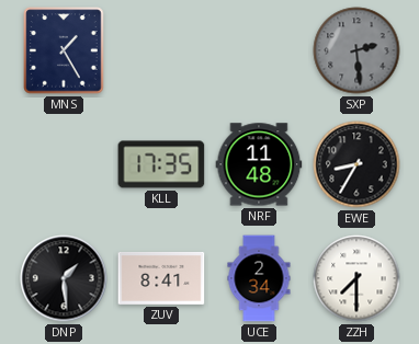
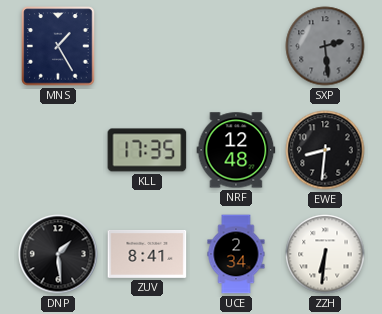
NRF: 11:48 -> 12:48
EWE: 8:35 -> 8:31
ZZH: 7:30 -> 6:31
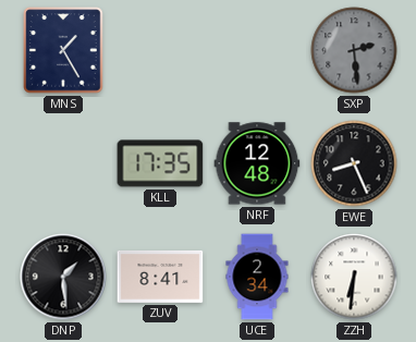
EWE: 8:31 -> 8:26
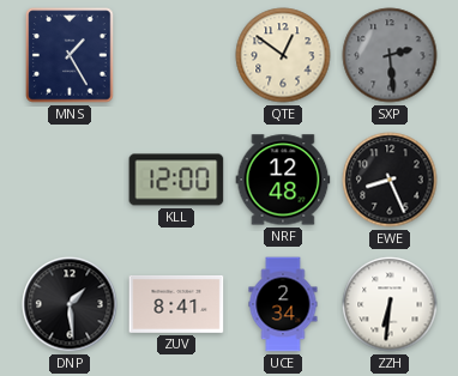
QTE: none -> 12:51
KLL: 17:35 -> 12:00
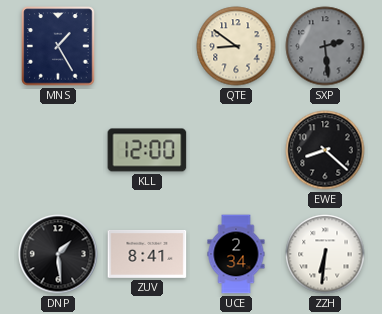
QTE: 12:51 -> 8:51
NRF: 12:48 -> none
EWE: 8:26 -> 8:22
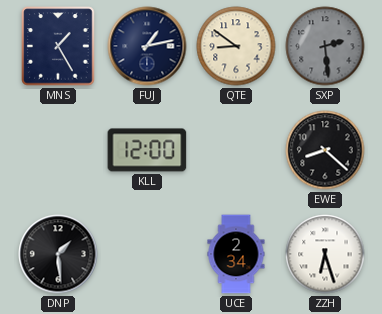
FUJ: none -> 1:13
ZUV: 8:41 -> none
ZZH: 6:31 -> 6:27
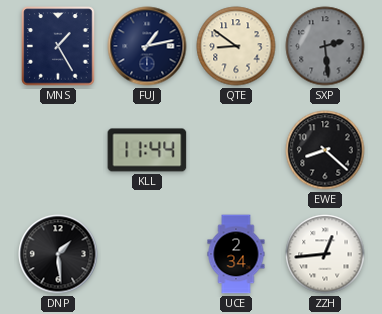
KLL: 12:00 -> 11:44
ZZH: 6:27 -> 12:44
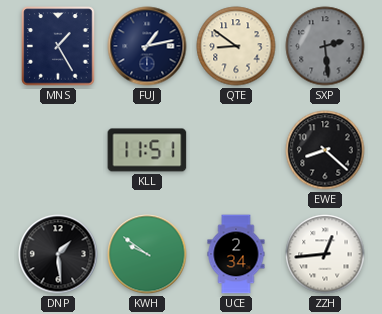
KLL: 11:44 -> 11:51
KWH: none -> 9:51
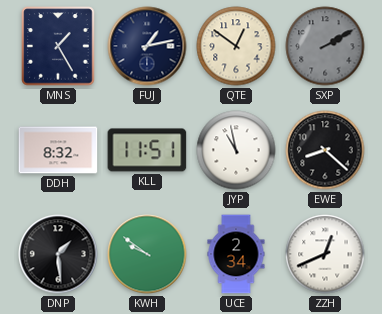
QTE: 8:51 -> 12:51
SXP: 2:29 -> 2:10
DDH: none -> 8:32
JYP: none -> 10:58
ZZH: 12:44 -> 12:41
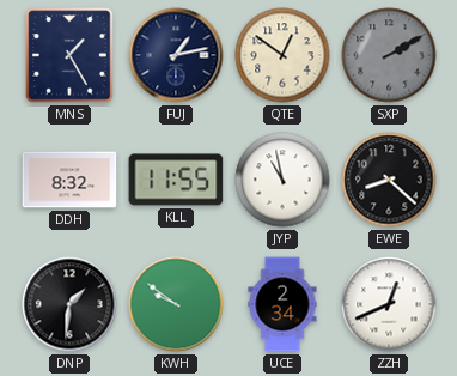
KLL: 11:51 -> 11:55
DNP: 1:29 -> 1:31
